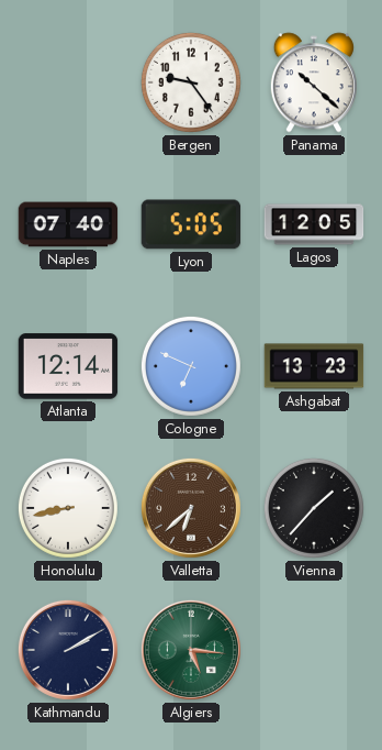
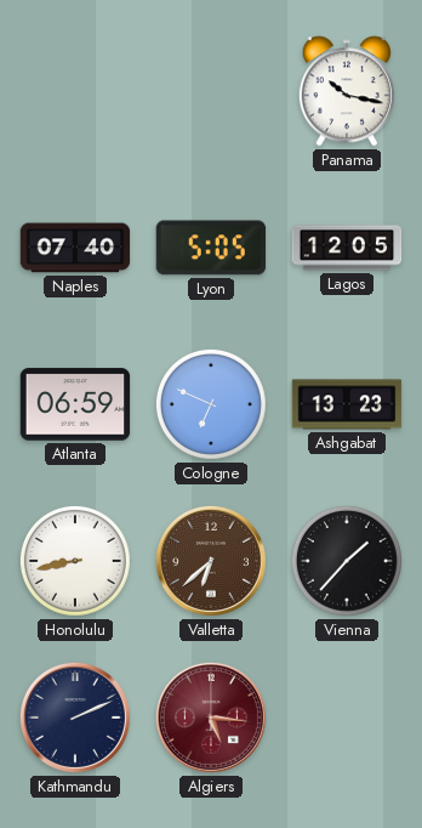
Bergen: 9:24 -> none
Panama: 10:22 -> 10:17
Atlanta: 12:14 -> 06:59
Kathmandu: 2:10 -> 2:11
Algiers dial: green -> burgundy
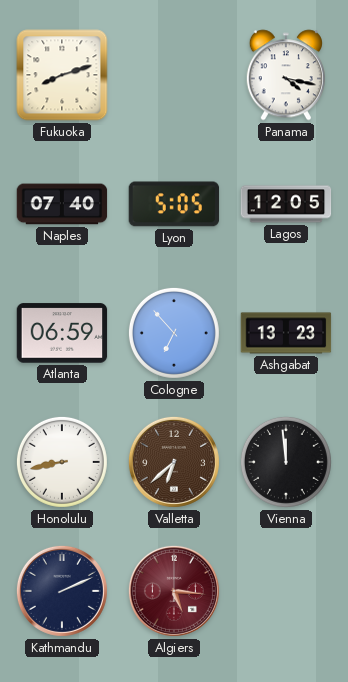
Fukuoka: none -> 8:12
Panama: 10:17 -> 4:17
Cologne: 6:49 -> 6:53
Vienna: 1:37 -> 11:59
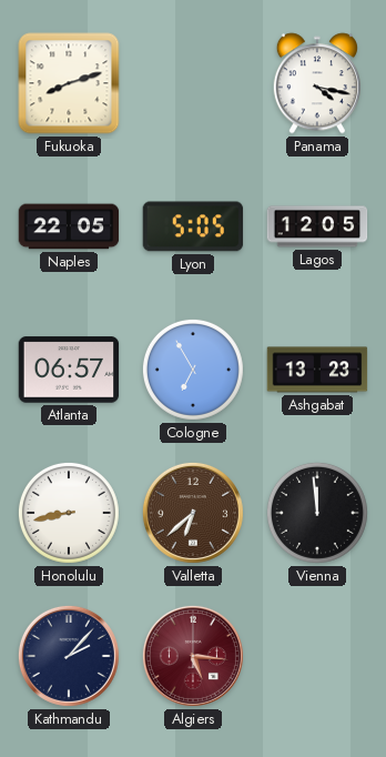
Naples: 07:40 -> 22:05
Atlanta: 06:59 -> 06:57
Cologne: 6:53 -> 6:55
Kathmandu: 2:11 -> 2:07
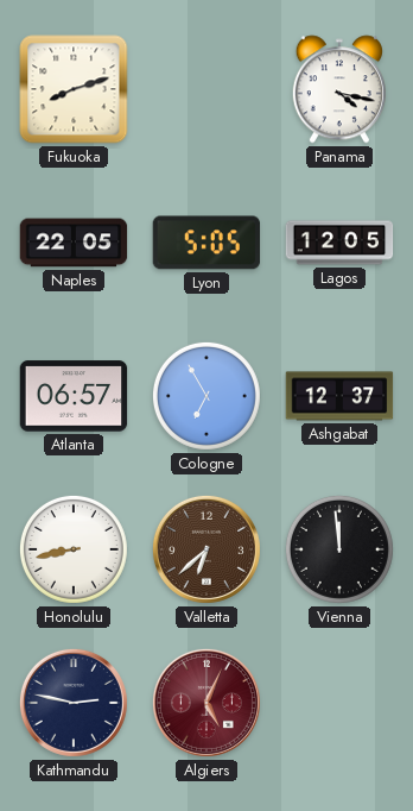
Ashgabat: 13:23 -> 12:37
Kathmandu: 2:07 -> 2:47
Algiers: 5:16 -> 5:04
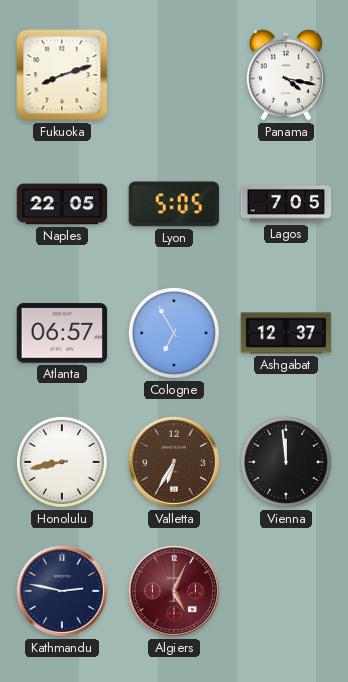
Lagos: 12:05 -> 7:05
Valletta: 6:38 -> 6:35
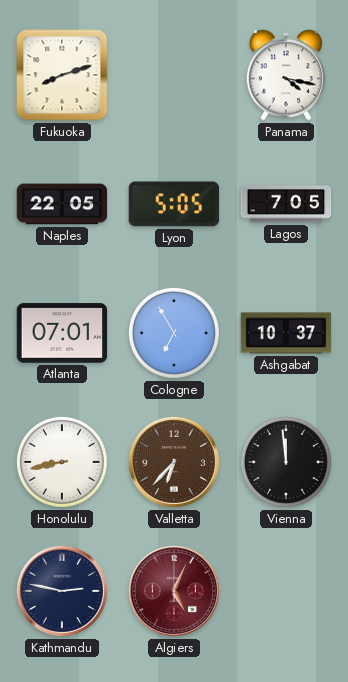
Atlanta: 06:57 -> 07:01
Ashgabat: 12:37 -> 10:37
Valletta: 6:35 -> 6:37
